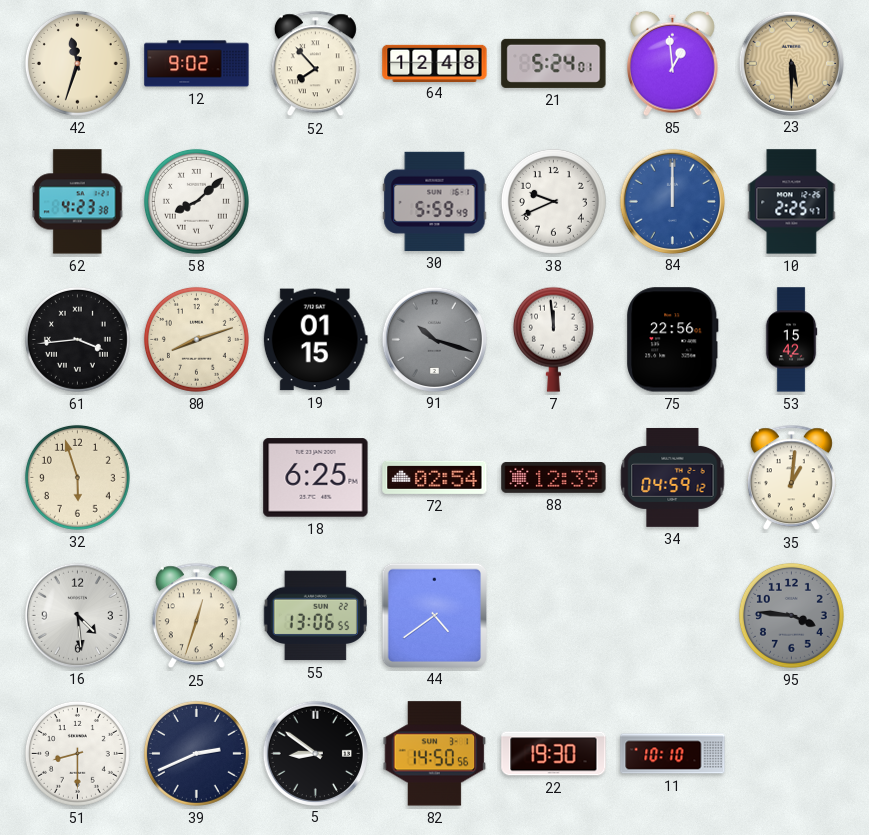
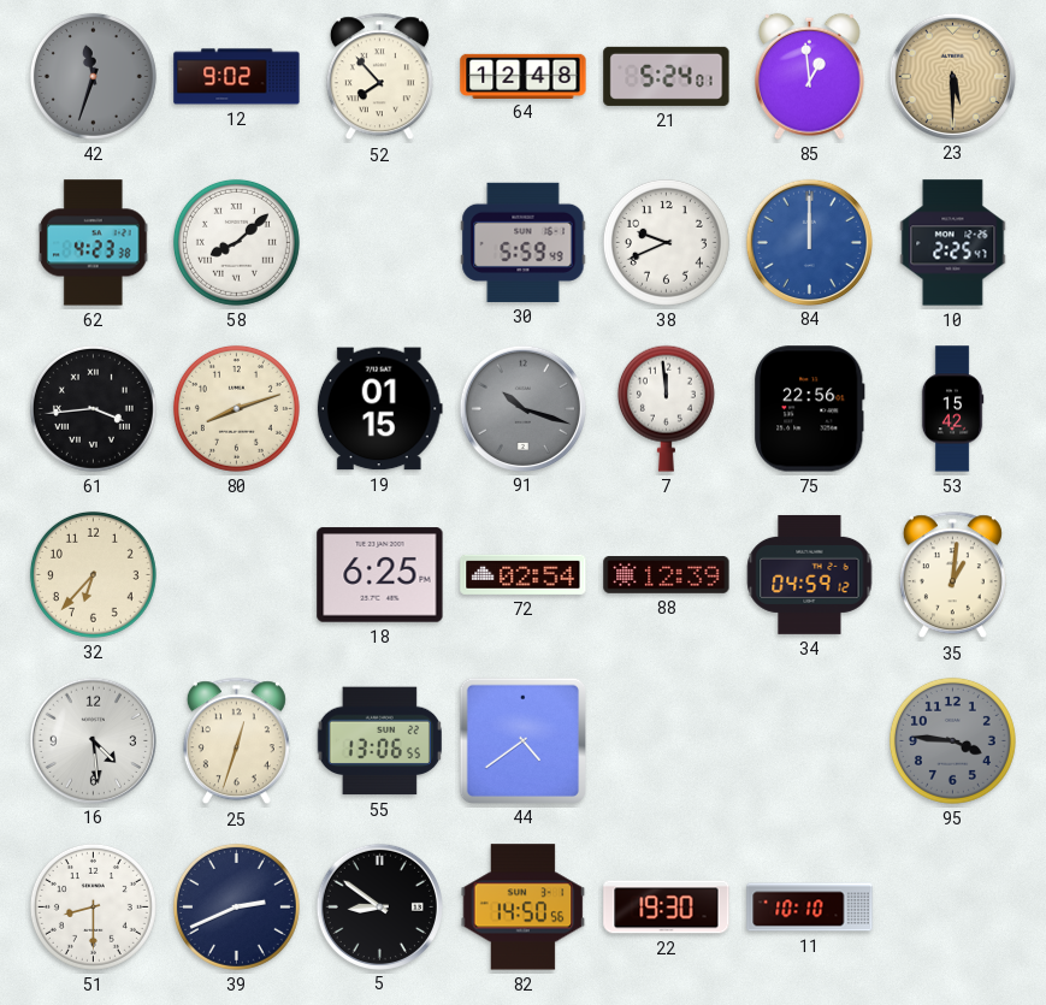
42 dial: cream -> grey
32: 5:57 -> 6:37
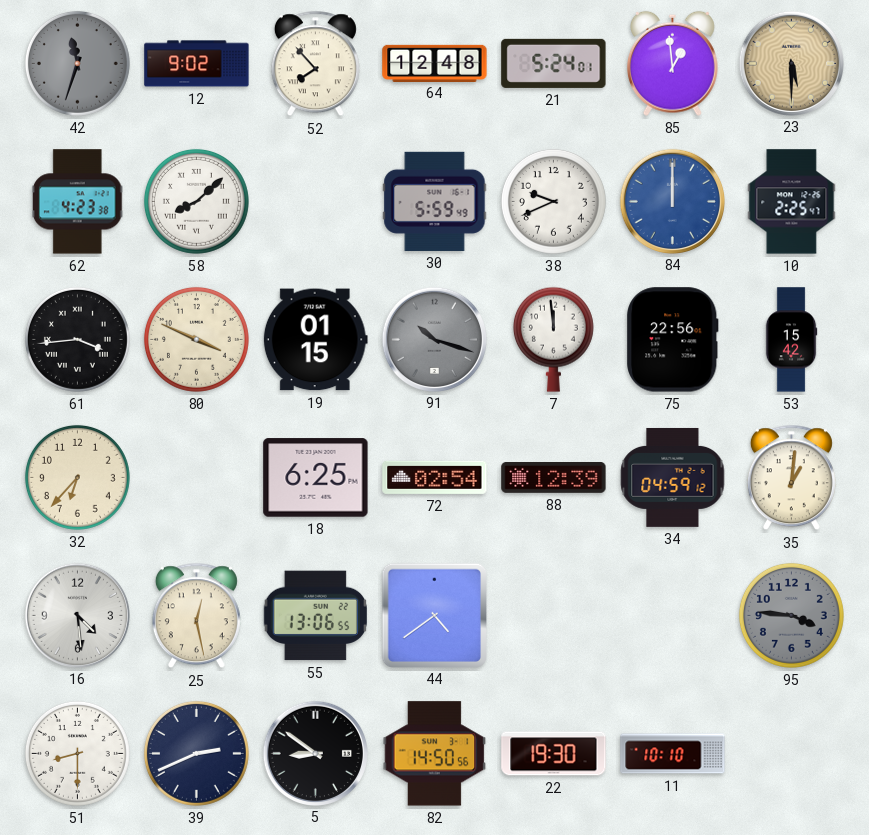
80: 8:12 -> 3:49
25: 12:33 -> 12:28
